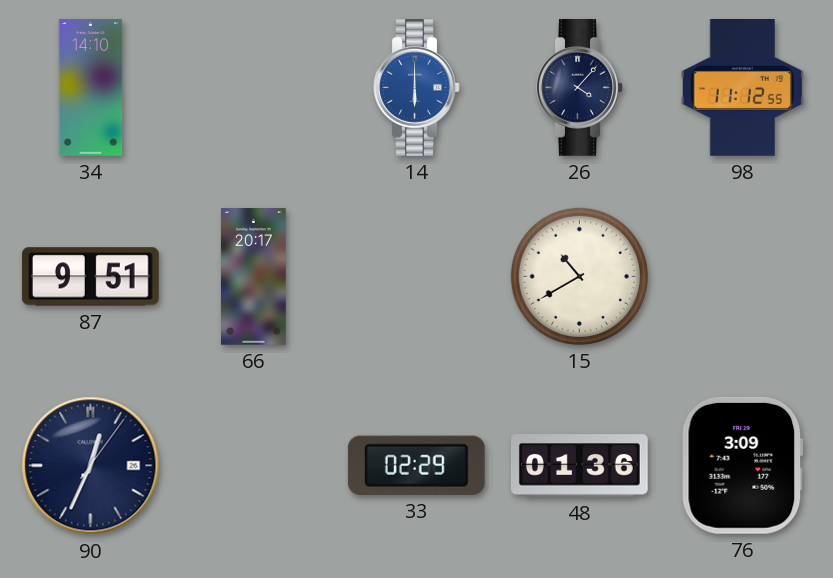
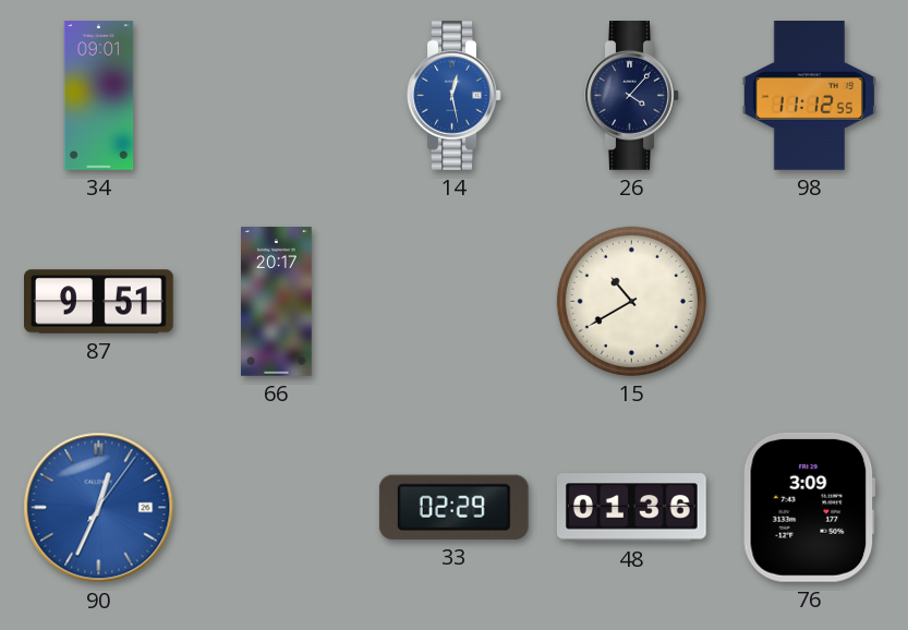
34: 14:10 -> 09:01
14: 6:00 -> 12:28
90 dial: navy -> blue
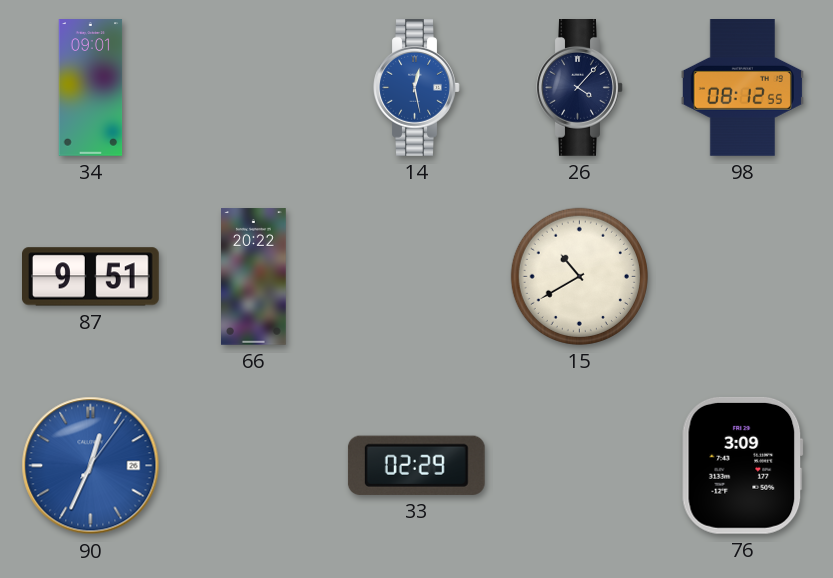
98: 11:12 -> 08:12
66: 20:17 -> 20:22
48: 01:36 -> none
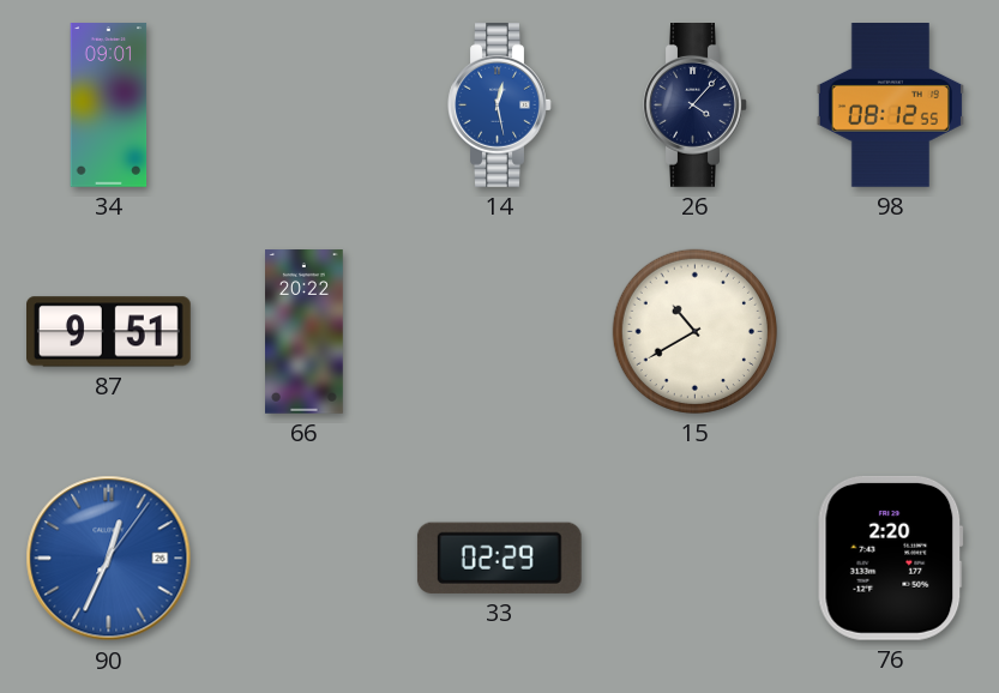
76: 3:09 -> 2:20
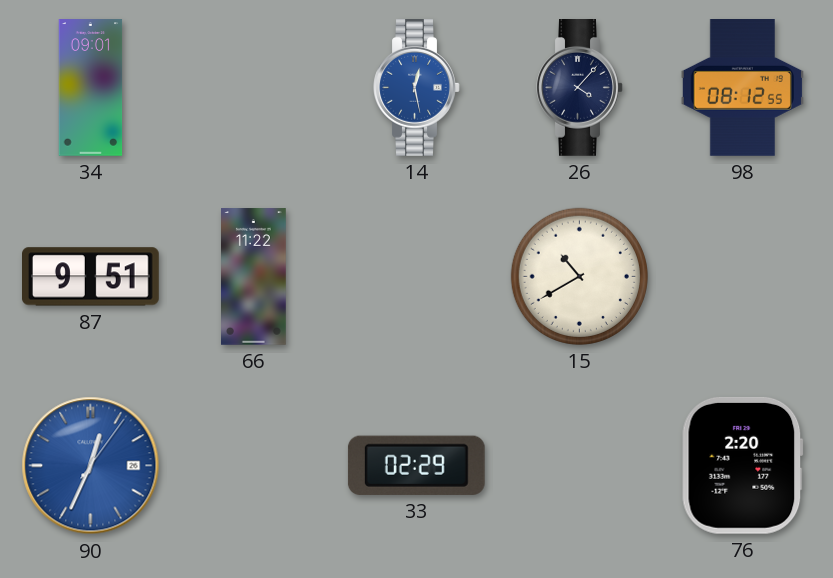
66: 20:22 -> 11:22
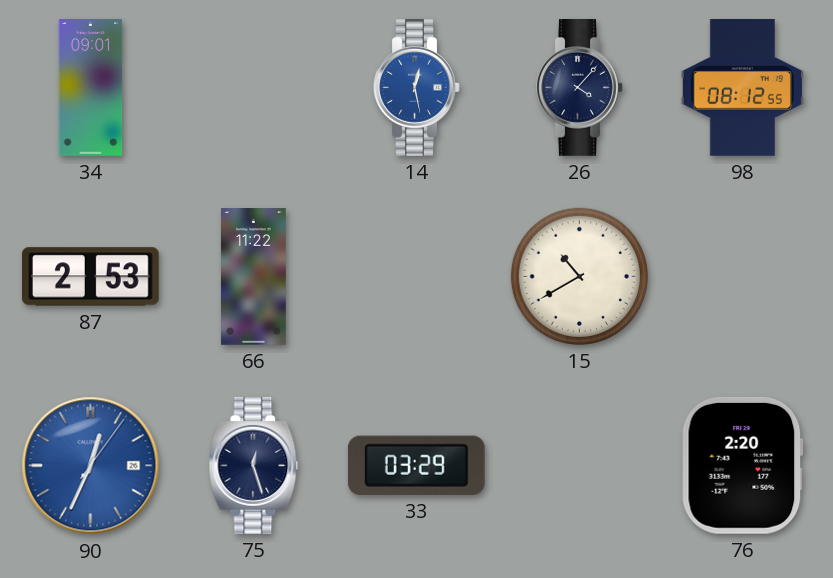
87: 9:51 -> 2:53
75: none -> 12:27
33: 02:29 -> 03:29
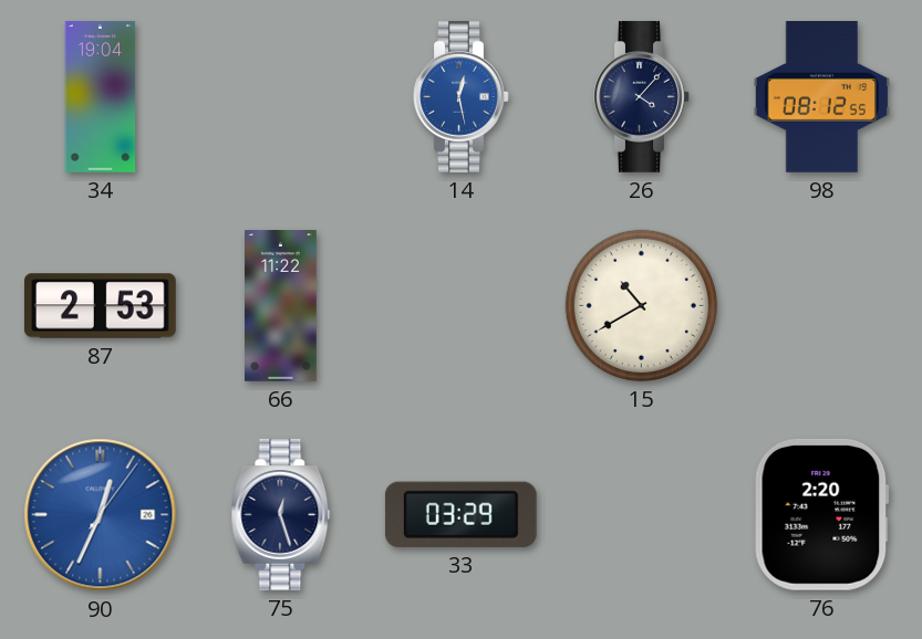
34: 09:01 -> 19:04
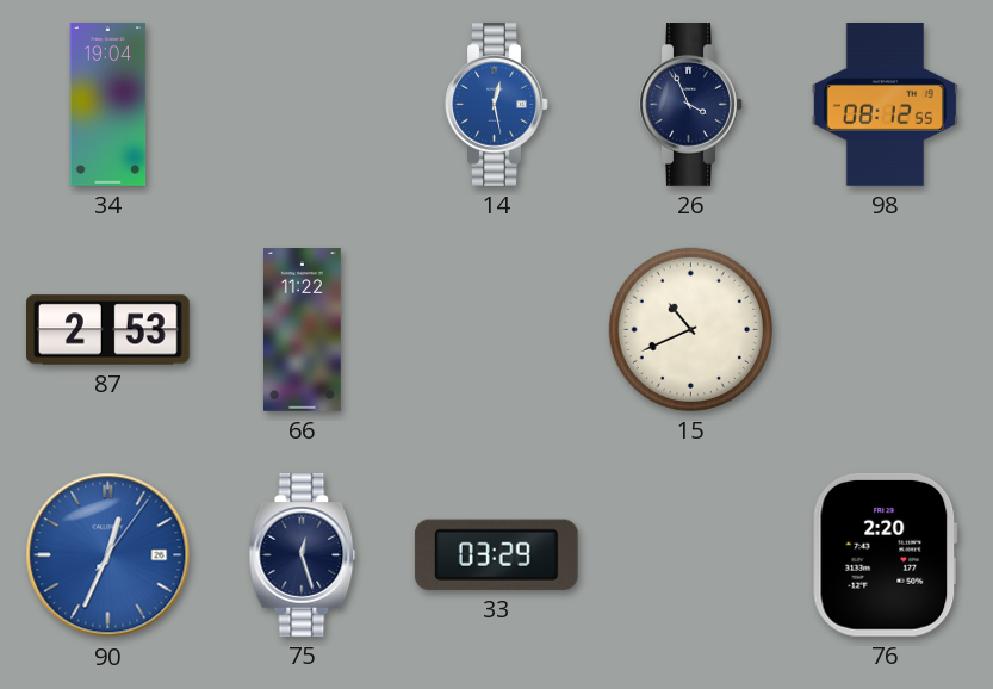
26: 4:07 -> 3:56
15: 10:40 -> 10:41
